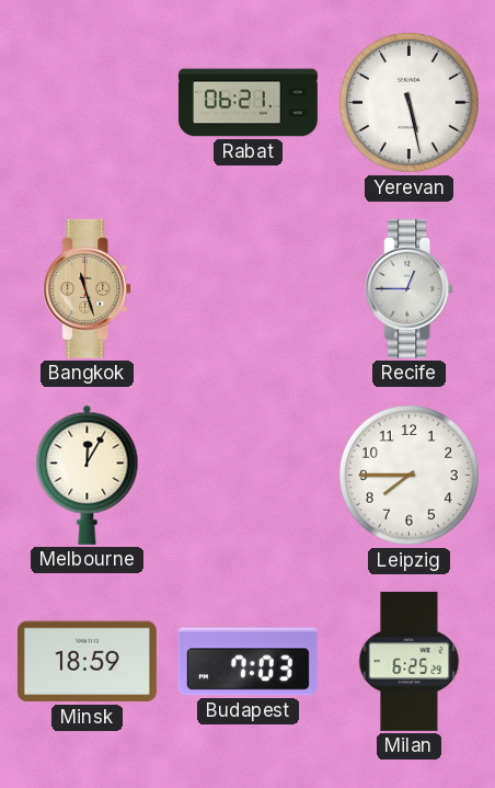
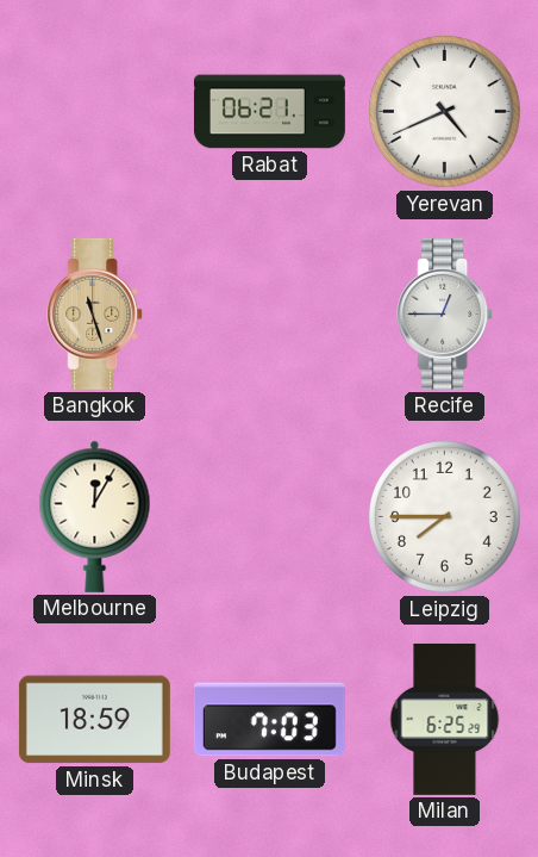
Yerevan: 5:28 -> 4:41
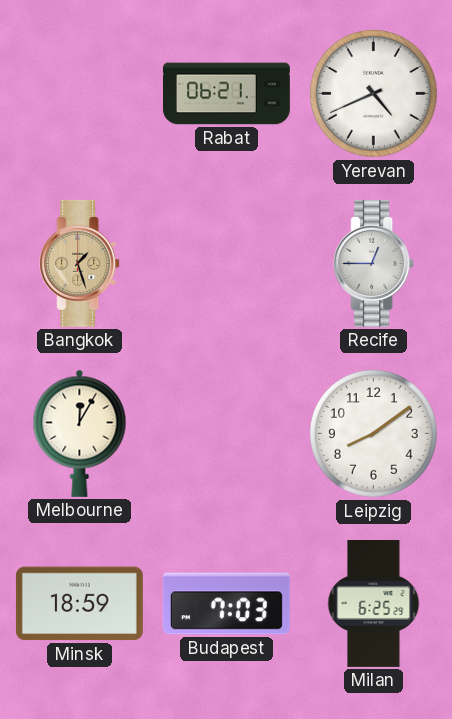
Bangkok: 11:27 -> 1:27
Leipzig: 7:45 -> 8:09
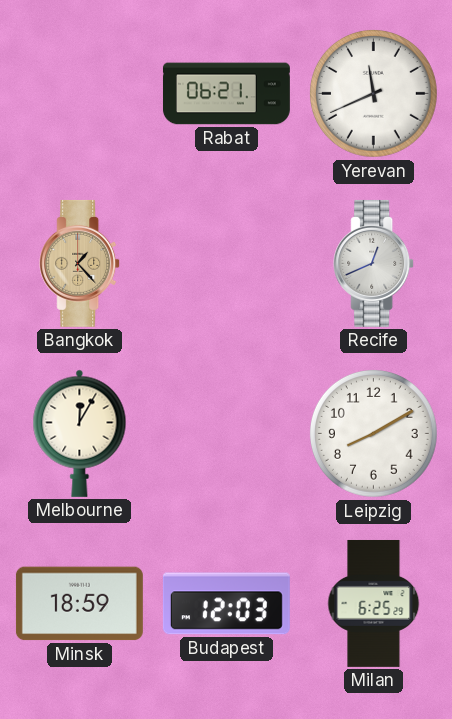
Yerevan: 4:41 -> 11:41
Bangkok: 1:27 -> 1:23
Recife: 12:45 -> 12:41
Leipzig: 8:09 -> 8:10
Budapest: 7:03 -> 12:03
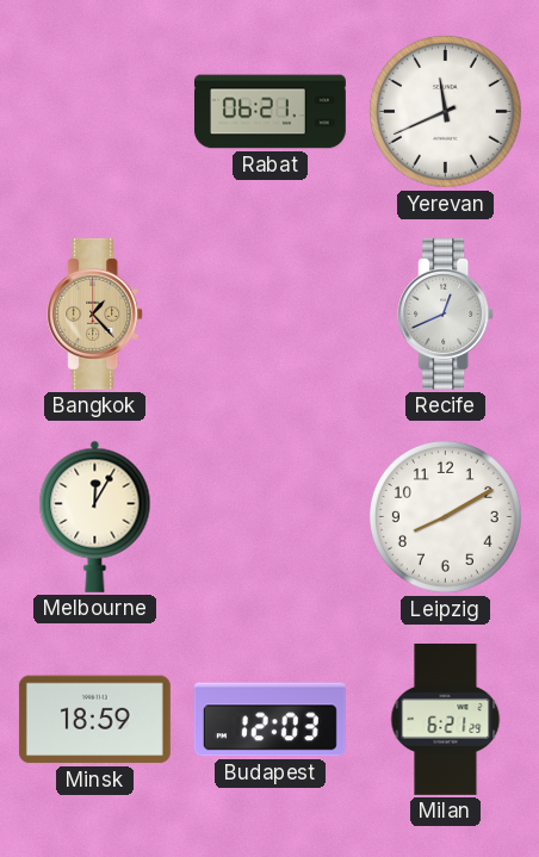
Milan: 6:25 -> 6:21
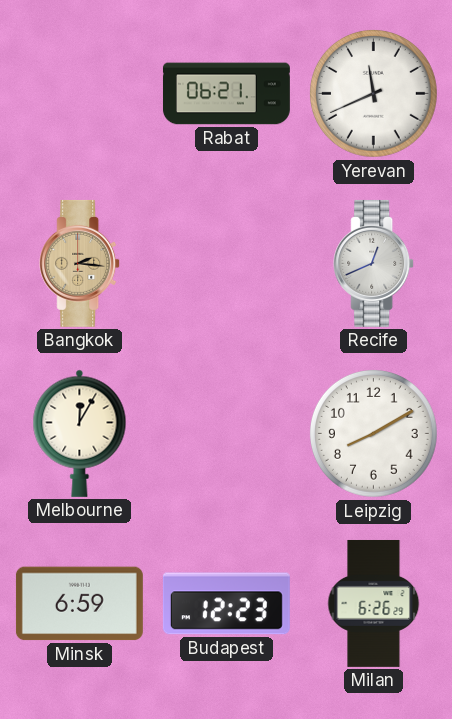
Bangkok: 1:23 -> 2:16
Minsk: 18:59 -> 6:59
Budapest: 12:03 -> 12:23
Milan: 6:21 -> 6:26
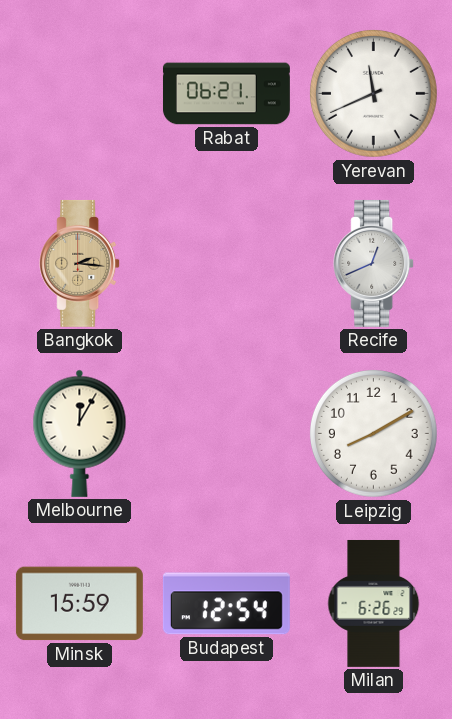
Minsk: 6:59 -> 15:59
Budapest: 12:23 -> 12:54
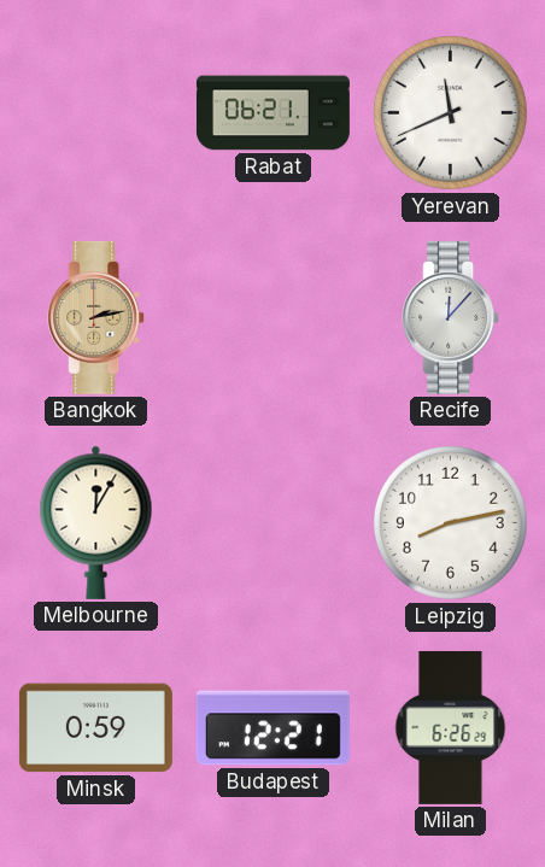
Bangkok: 2:16 -> 2:13
Recife: 12:41 -> 12:07
Leipzig: 8:10 -> 8:13
Minsk: 15:59 -> 0:59
Budapest: 12:54 -> 12:21
